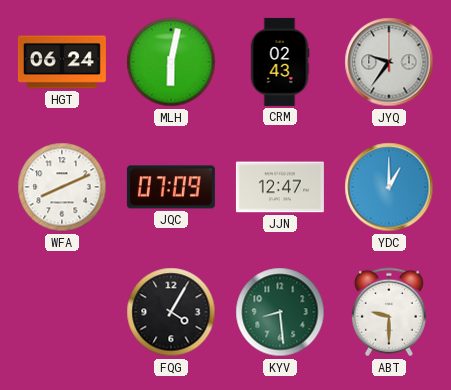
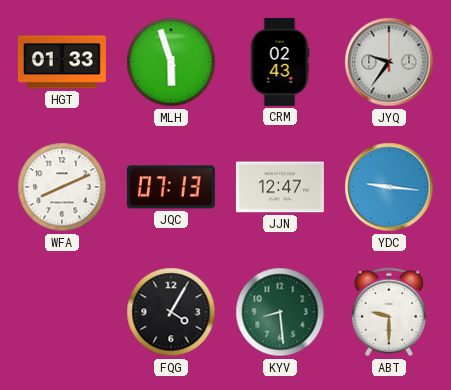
HGT: 06:24 -> 01:33
MLH: 6:02 -> 5:57
JQC: 07:09 -> 07:13
YDC: 1:00 -> 9:16
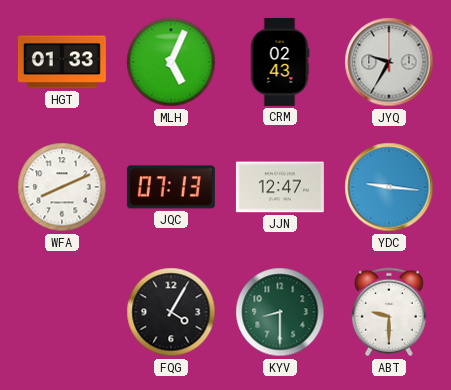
MLH: 5:57 -> 5:04
JYQ: 9:36 -> 9:35
KYV: 8:29 -> 8:30
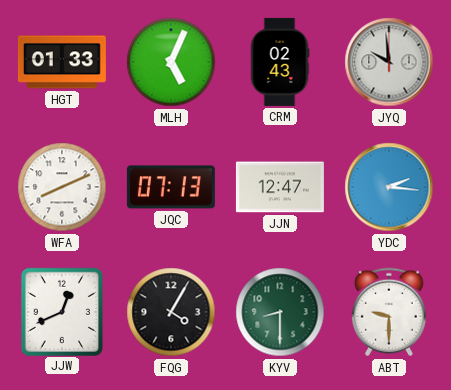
JYQ: 9:35 -> 9:59
YDC: 9:16 -> 2:16
JJW: none -> 12:41
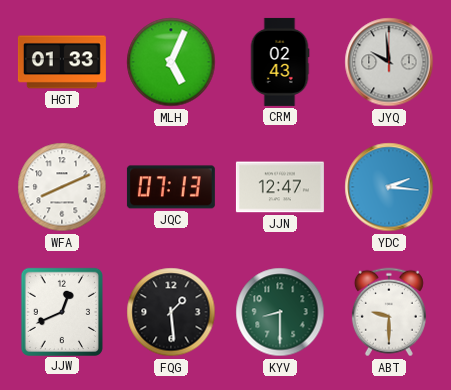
FQG: 4:05 -> 1:29
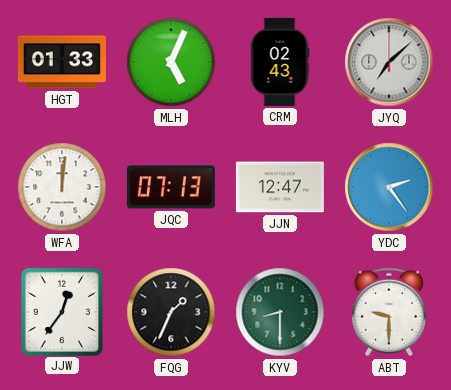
JYQ: 9:59 -> 7:08
WFA: 8:11 -> 12:01
YDC: 2:16 -> 2:24
JJW: 12:41 -> 12:36
FQG: 1:29 -> 1:34
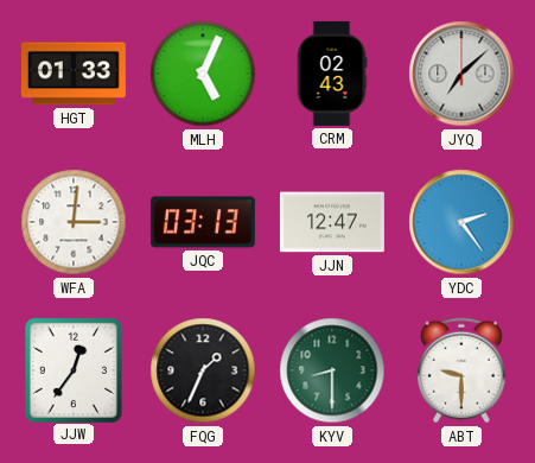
WFA: 12:01 -> 3:01
JQC: 07:13 -> 03:13
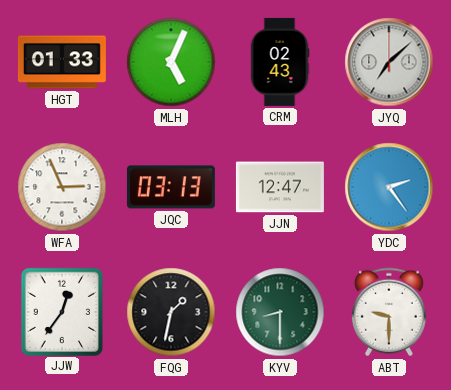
WFA: 3:01 -> 2:56
FQG: 1:34 -> 1:32
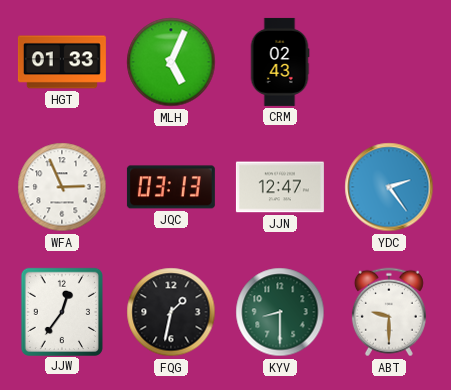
JYQ: 7:08 -> none
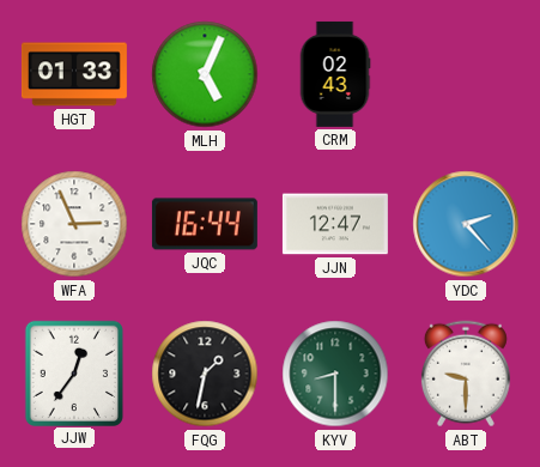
JQC: 03:13 -> 16:44
YDC: 2:24 -> 2:23
